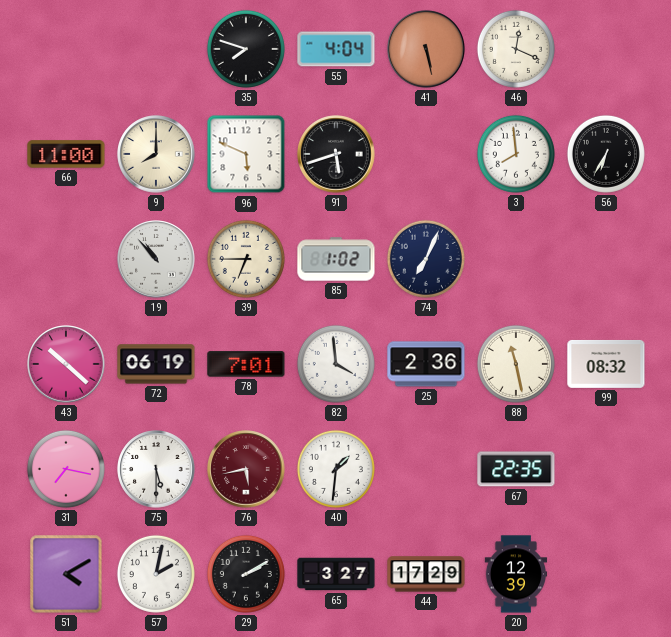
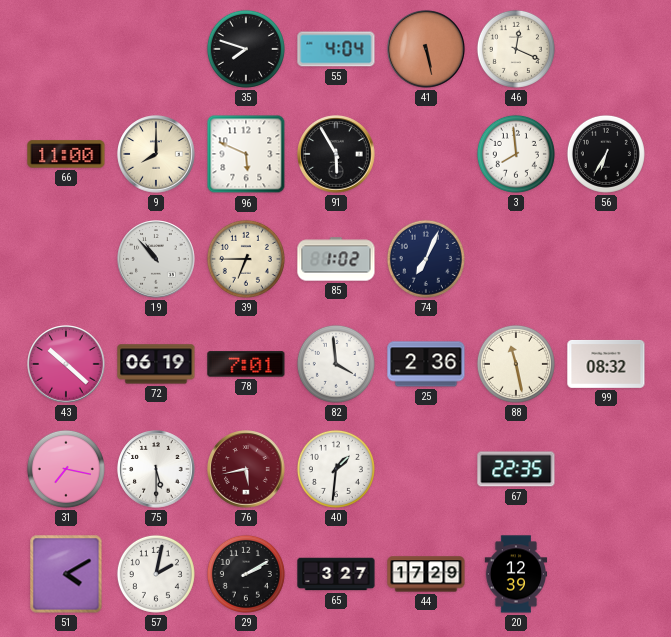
91: 5:42 -> 5:55
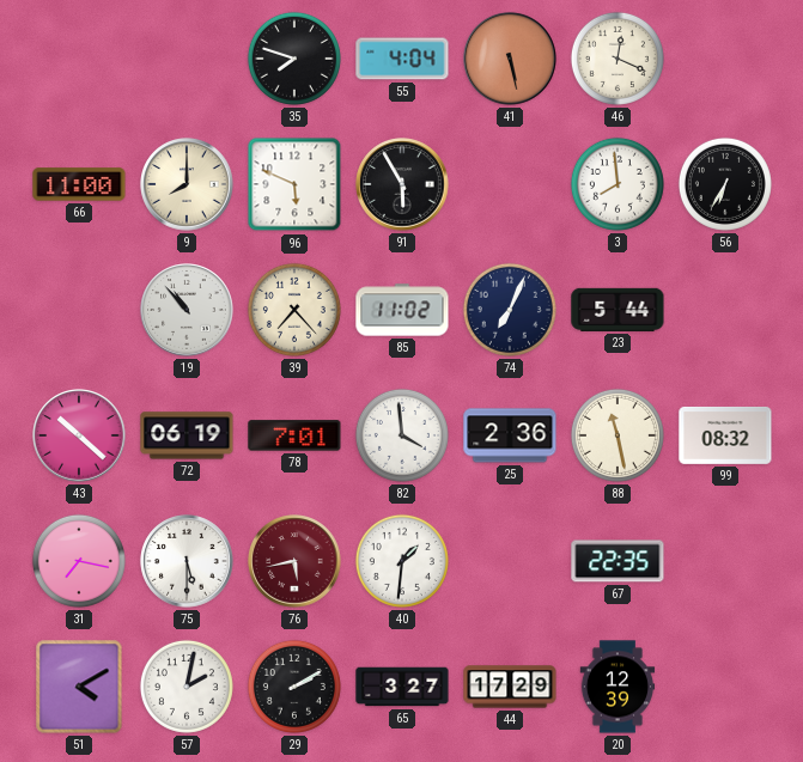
39: 6:45 -> 7:23
85: 1:02 -> 11:02
23: none -> 5:44
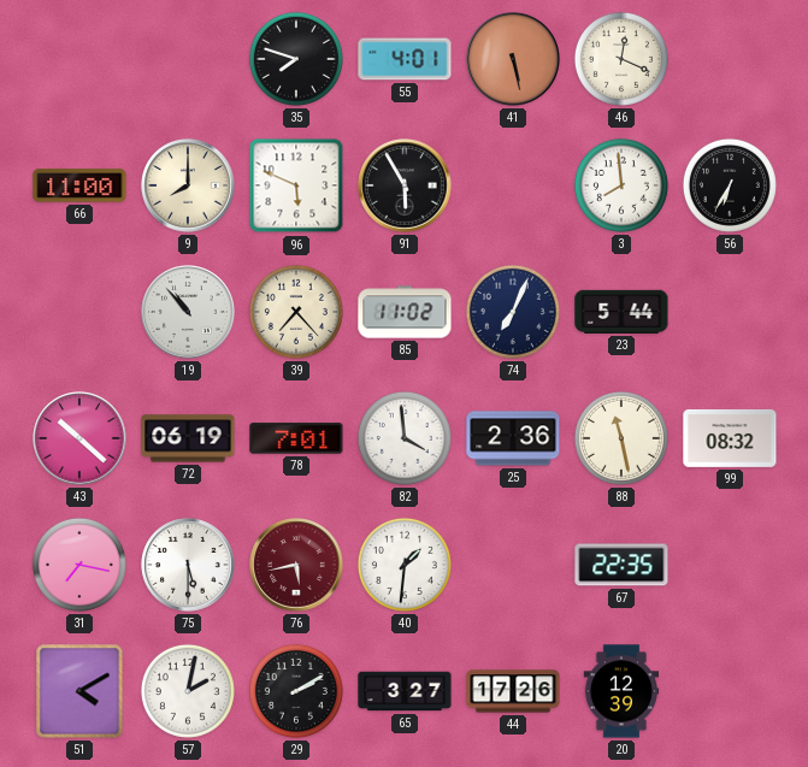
55: 4:04 -> 4:01
44: 17:29 -> 17:26
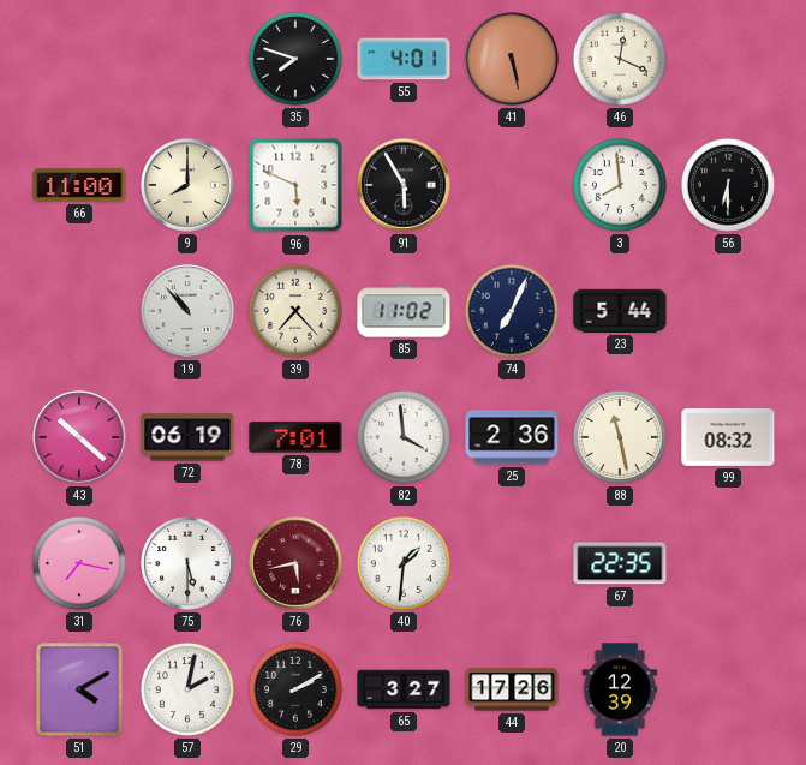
56: 6:35 -> 6:30
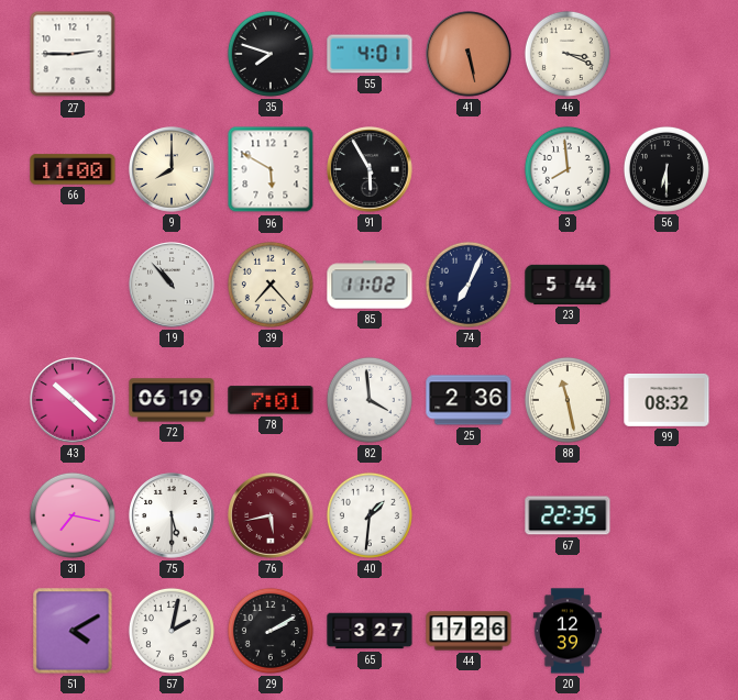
27: none -> 2:45
46: 12:19 -> 3:19
96: 5:49 -> 5:50
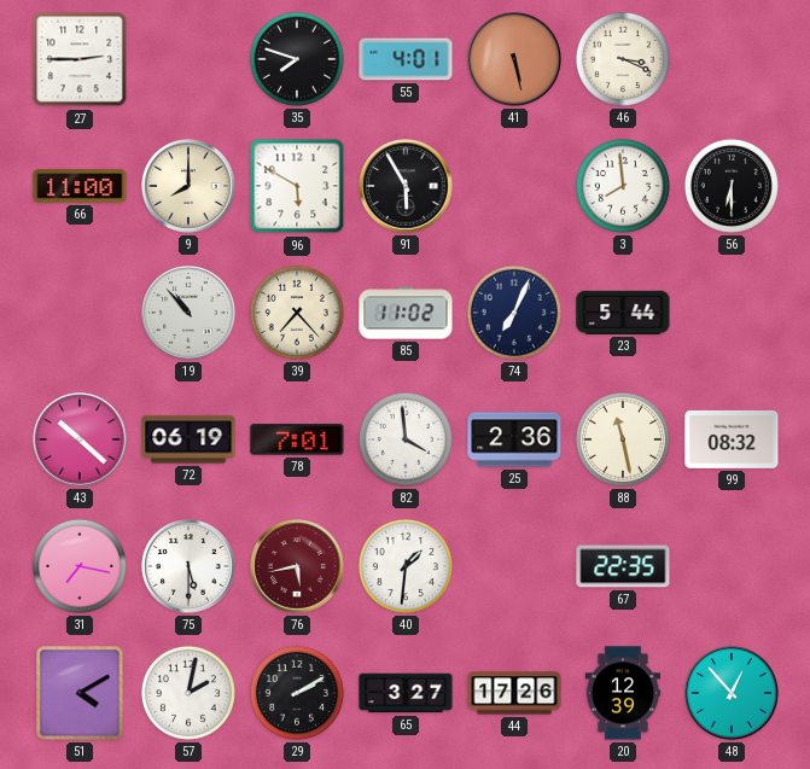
48: none -> 12:53
